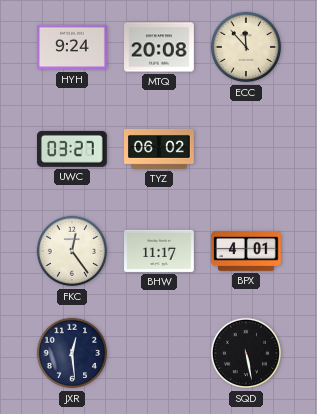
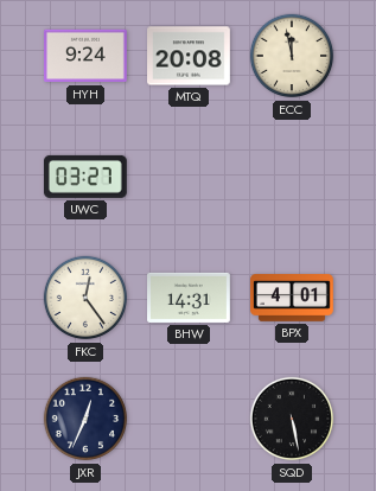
ECC: 11:53 -> 11:58
TYZ: 06:02 -> none
BHW: 11:17 -> 14:31
JXR: 12:29 -> 12:34
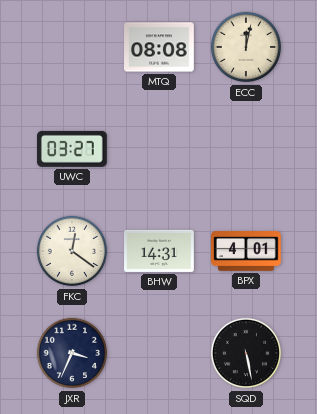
HYH: 9:24 -> none
MTQ: 20:08 -> 08:08
ECC: 11:58 -> 12:02
FKC: 12:24 -> 12:21
JXR: 12:34 -> 3:34
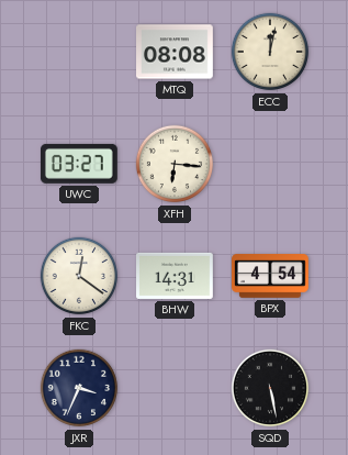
XFH: none -> 6:16
BPX: 4:01 -> 4:54
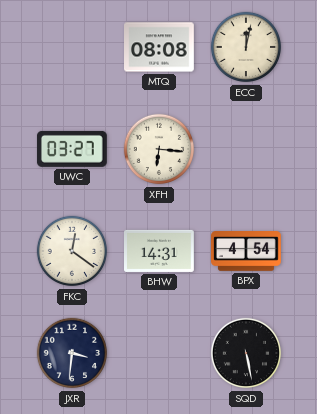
JXR: 3:34 -> 3:31
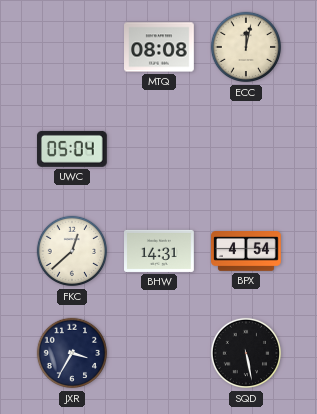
UWC: 03:27 -> 05:04
XFH: 6:16 -> none
FKC: 12:21 -> 12:38
JXR: 3:31 -> 3:35
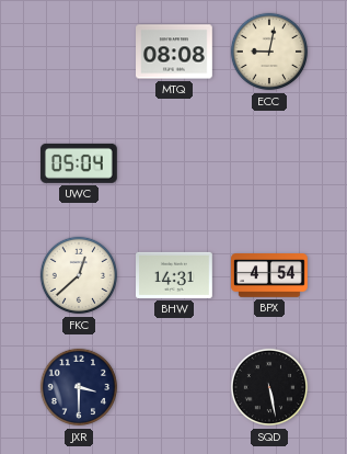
ECC: 12:02 -> 9:02
JXR: 3:35 -> 3:30
